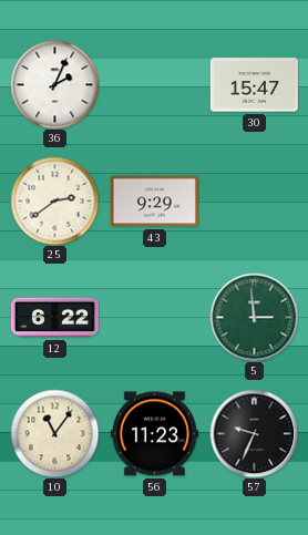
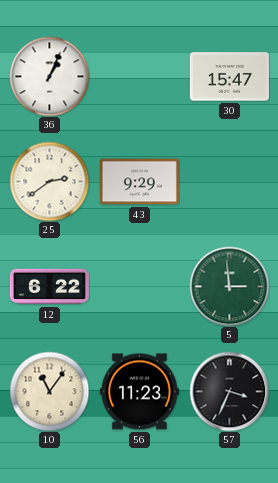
36: 2:04 -> 1:04
57: 9:34 -> 3:34
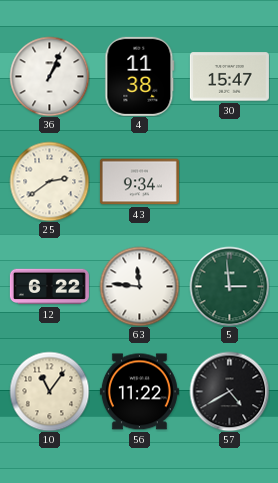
4: none -> 11:38
43: 9:29 -> 9:34
63: none -> 11:46
56: 11:23 -> 11:22
57: 3:34 -> 4:40
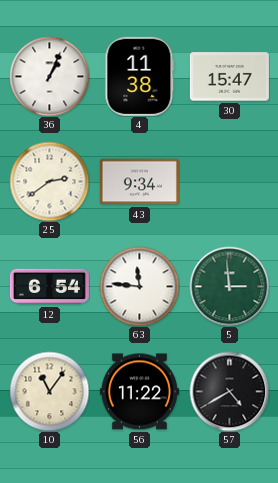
12: 6:22 -> 6:54
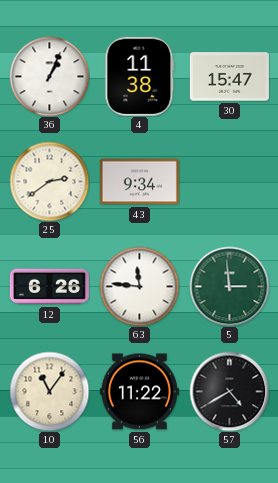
12: 6:54 -> 6:26
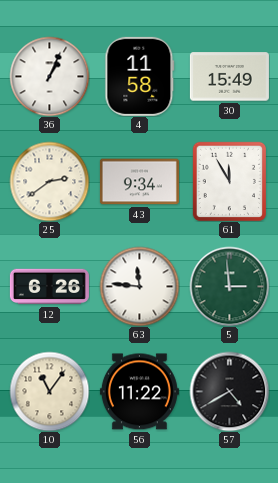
4: 11:38 -> 11:58
30: 15:47 -> 15:49
61: none -> 11:55
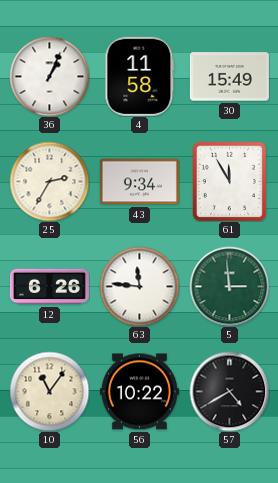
25: 2:39 -> 2:35
56: 11:22 -> 10:22
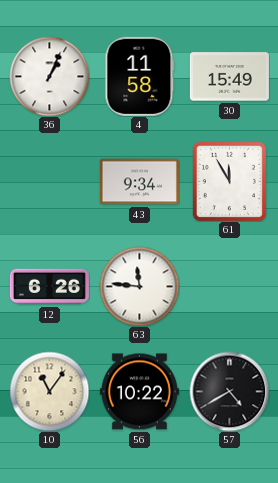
25: 2:35 -> none
5: 2:59 -> none
